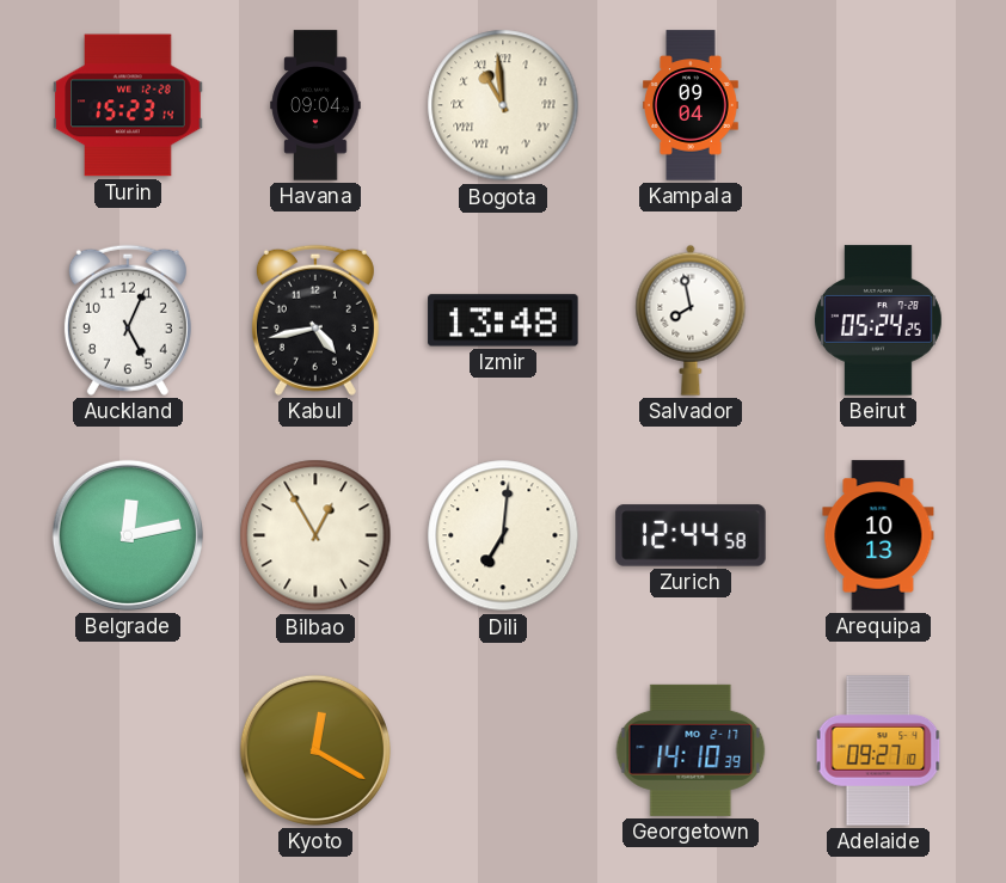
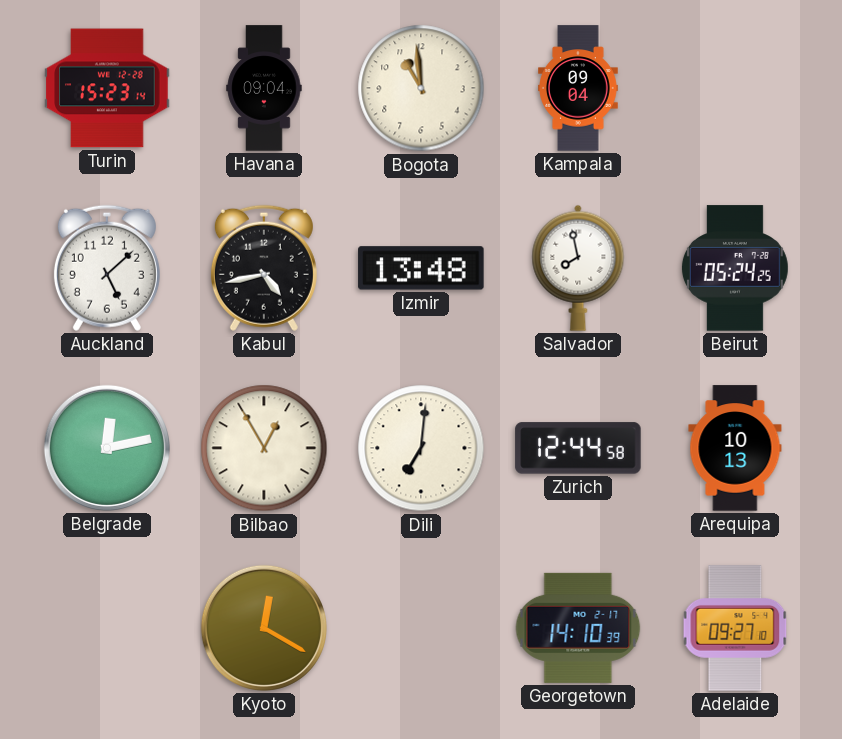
Bogota numerals: Roman -> Arabic
Auckland: 5:04 -> 5:08
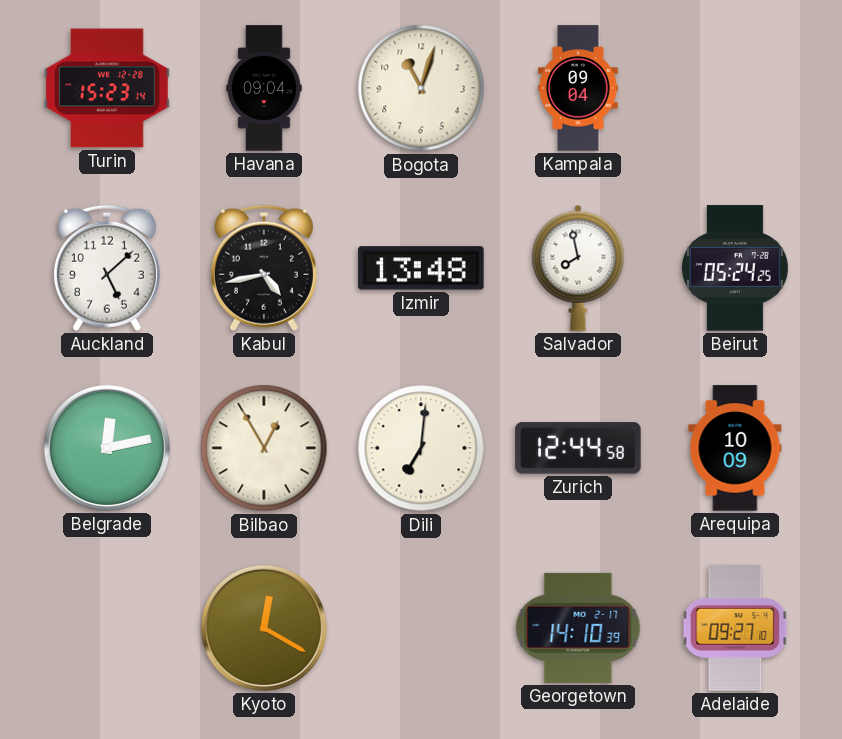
Bogota: 10:59 -> 11:03
Arequipa: 10:13 -> 10:09
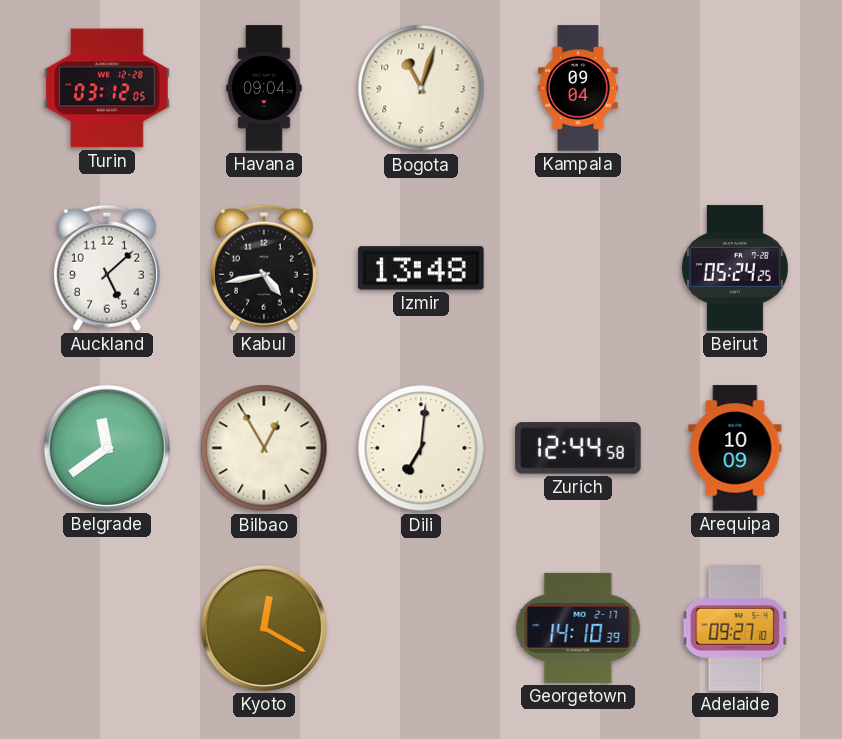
Turin: 15:23 -> 03:12
Salvador: 7:58 -> none
Belgrade: 12:13 -> 11:39
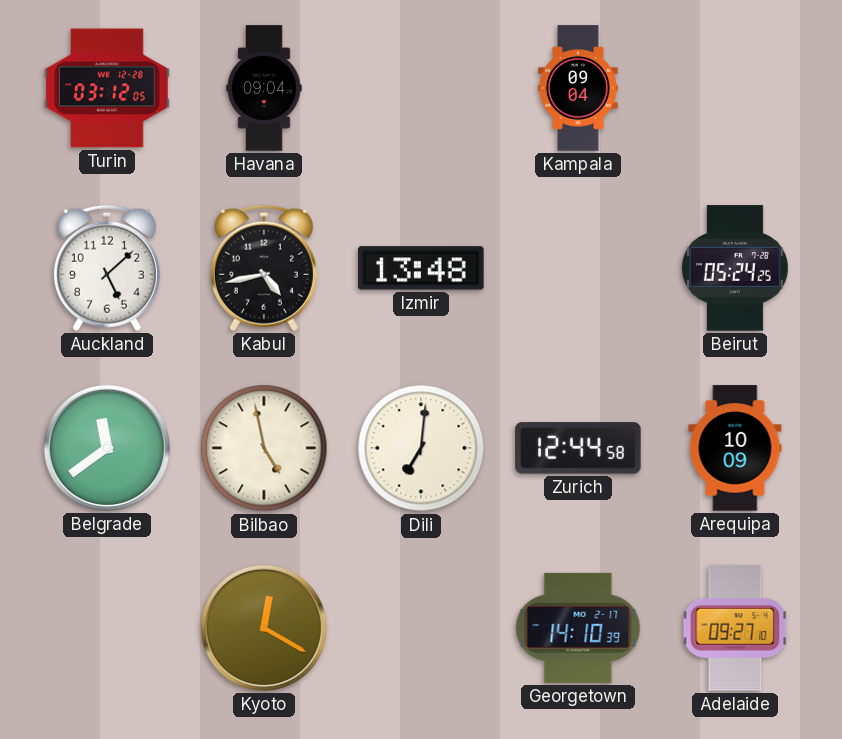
Bogota: 11:03 -> none
Bilbao: 12:55 -> 4:58
